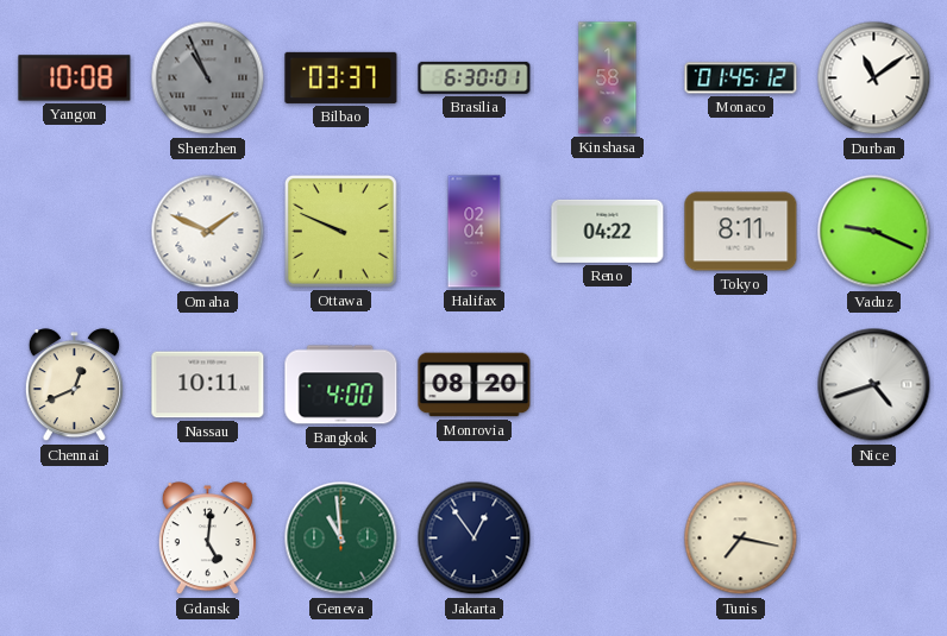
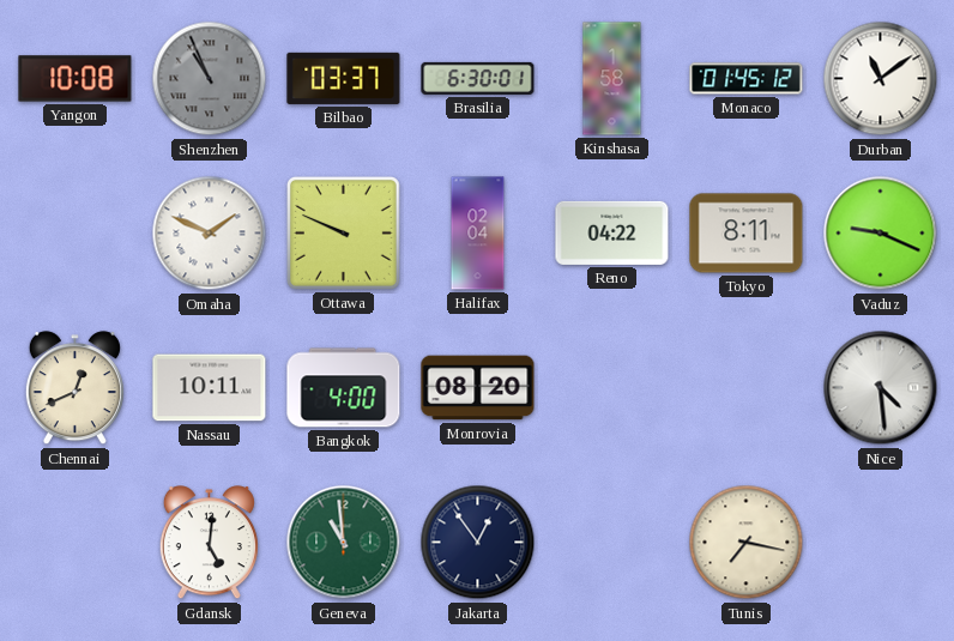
Nice: 4:42 -> 4:29
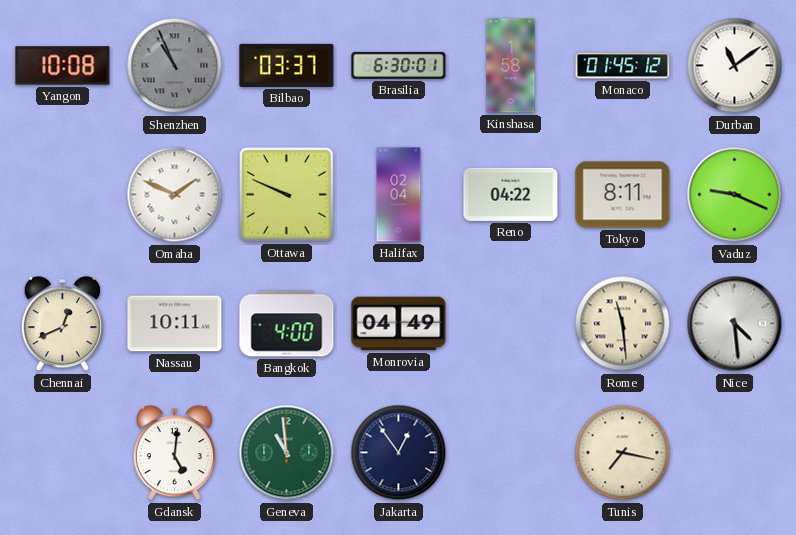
Monrovia: 08:20 -> 04:49
Rome: none -> 11:29
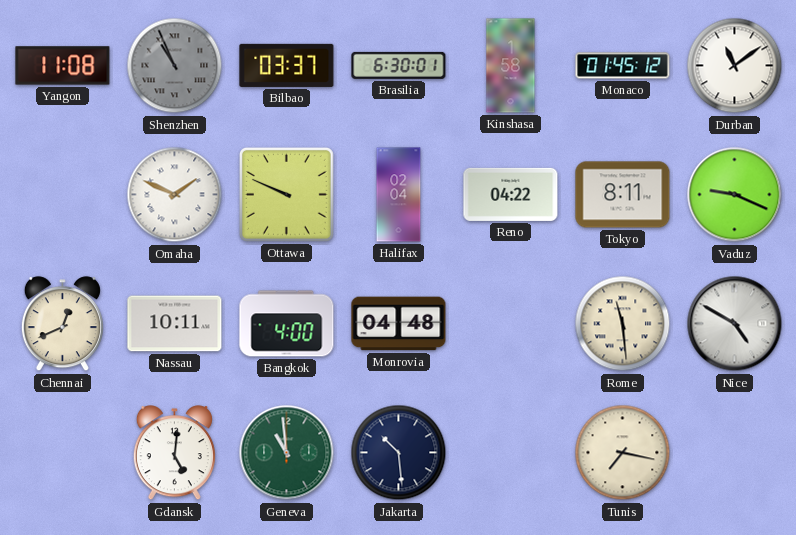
Yangon: 10:08 -> 11:08
Monrovia: 04:49 -> 04:48
Nice: 4:29 -> 4:50
Jakarta: 12:54 -> 10:29
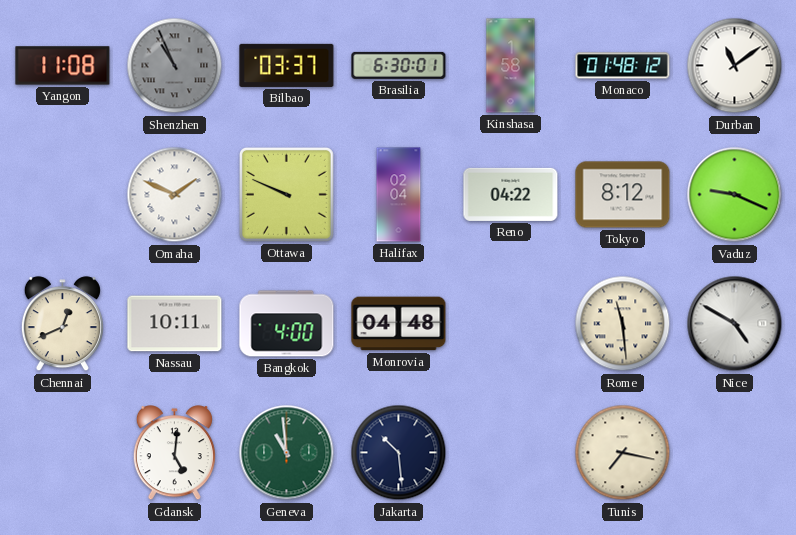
Monaco: 01:45 -> 01:48
Tokyo: 8:11 -> 8:12
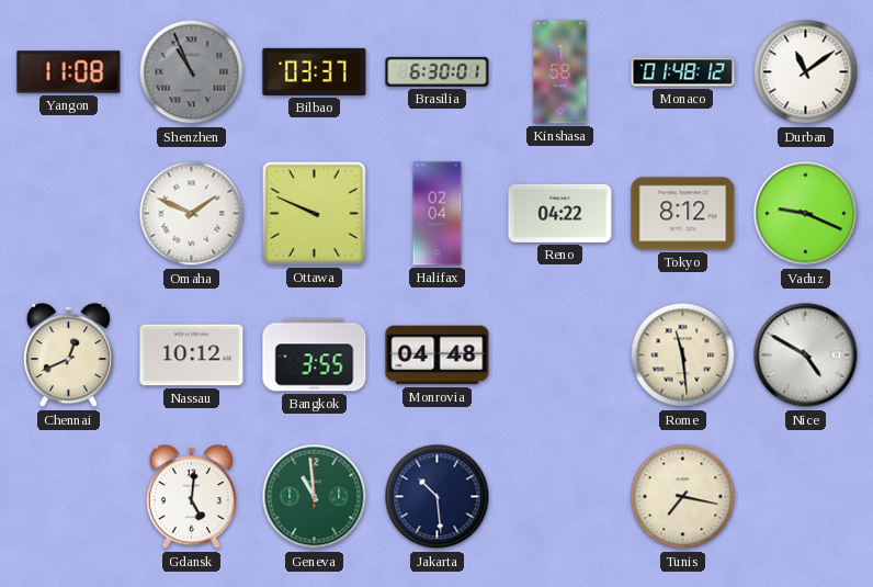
Nassau: 10:11 -> 10:12
Bangkok: 4:00 -> 3:55
